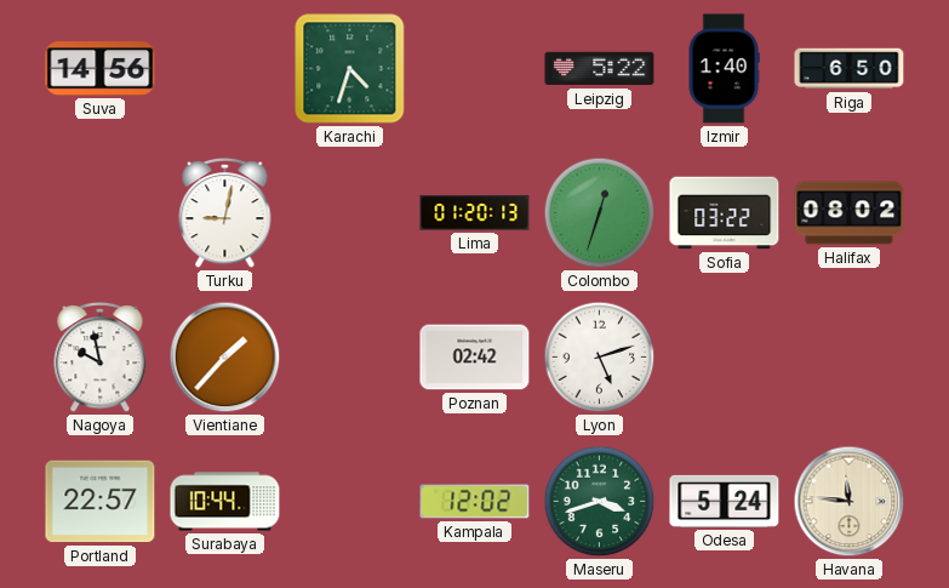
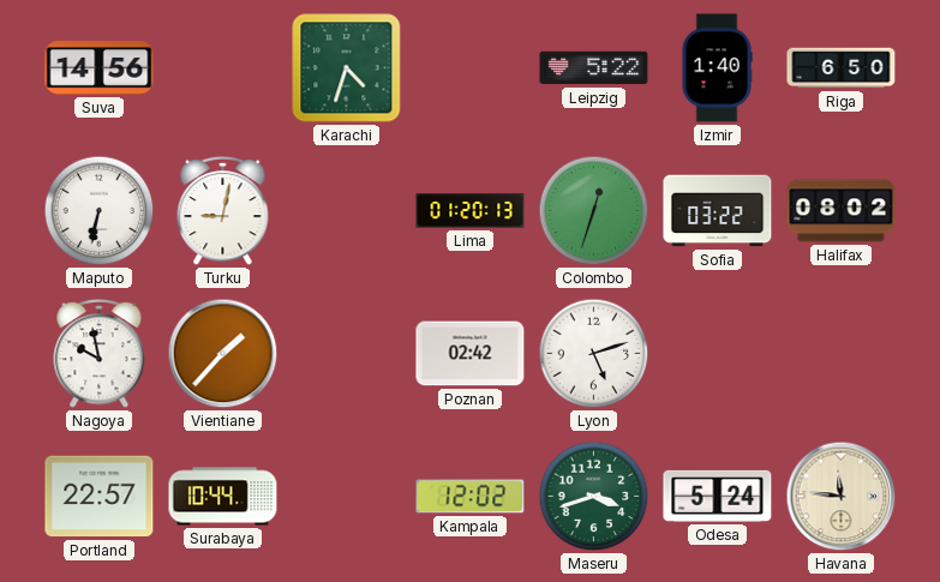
Maputo: none -> 6:32
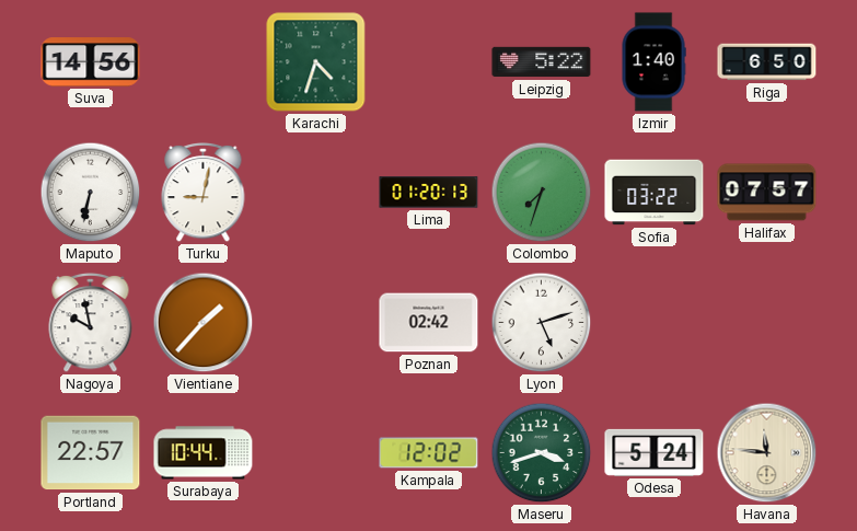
Colombo: 12:33 -> 7:33
Halifax: 08:02 -> 07:57
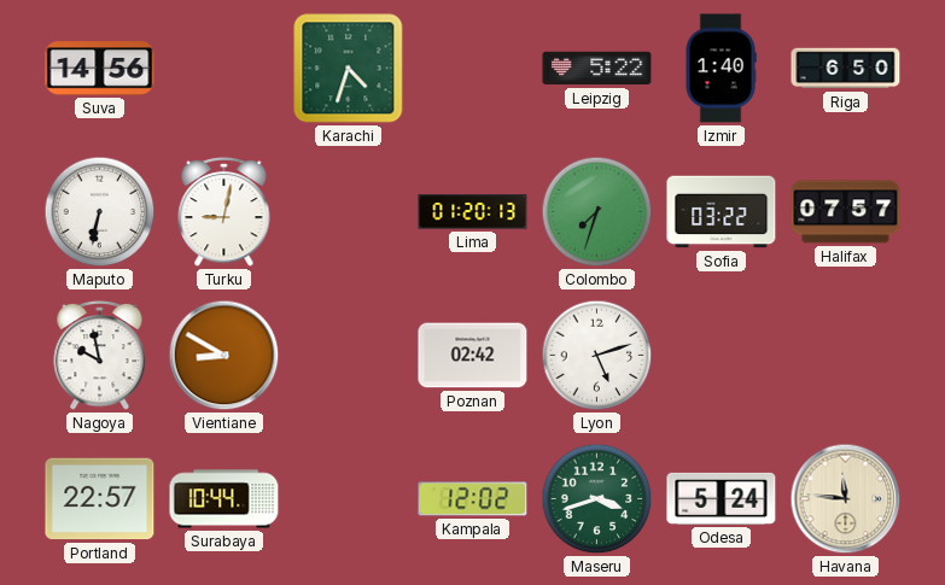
Vientiane: 1:37 -> 8:50
